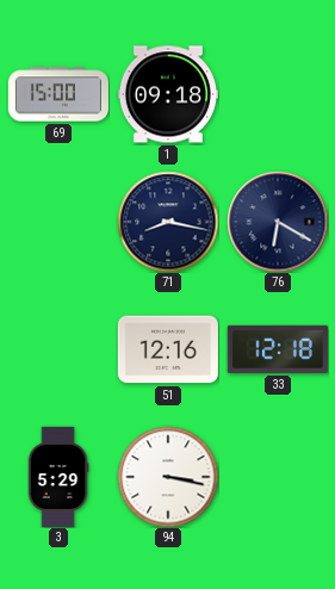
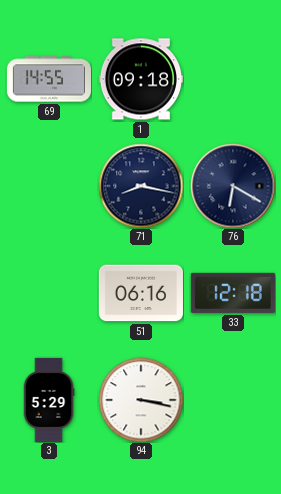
69: 15:00 -> 14:55
51: 12:16 -> 06:16
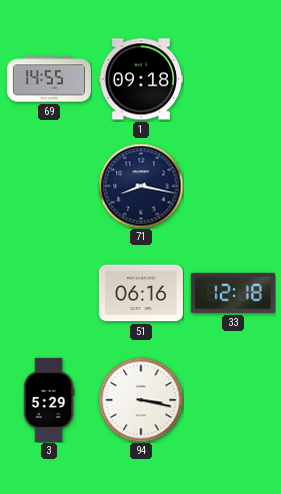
76: 6:20 -> none
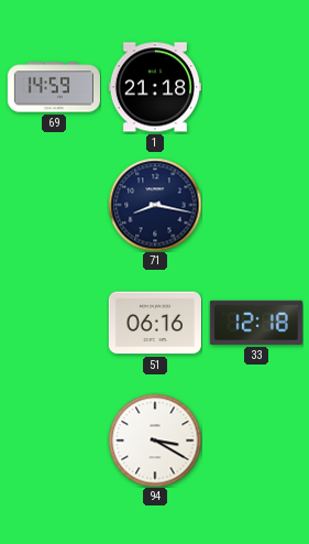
69: 14:55 -> 14:59
1: 09:18 -> 21:18
3: 5:29 -> none
94: 3:17 -> 3:20
